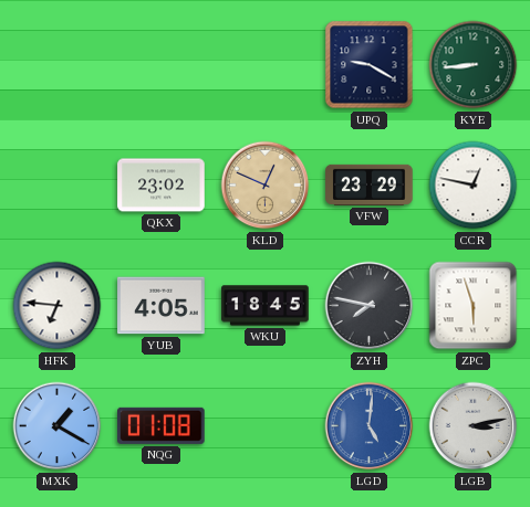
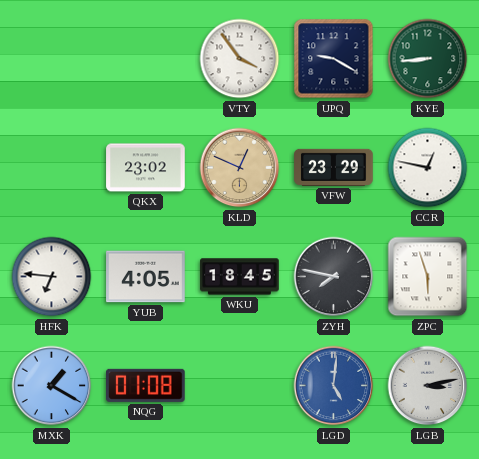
VTY: none -> 3:54
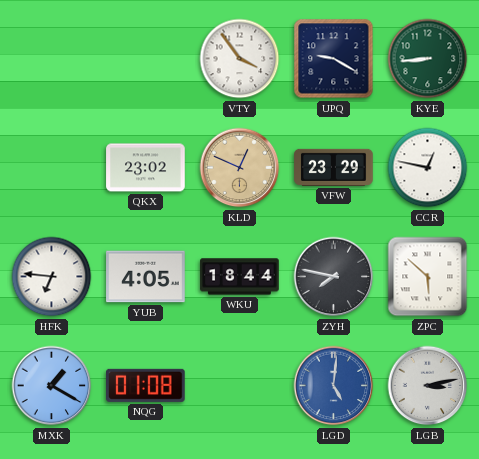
WKU: 18:45 -> 18:44
ZPC: 5:57 -> 5:52
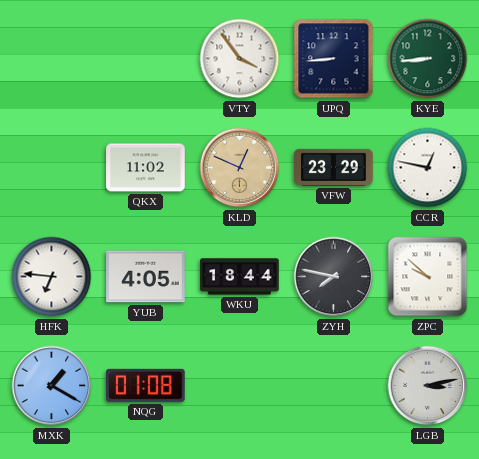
UPQ: 9:20 -> 8:44
QKX: 23:02 -> 11:02
ZPC: 5:52 -> 9:52
LGD: 5:01 -> none
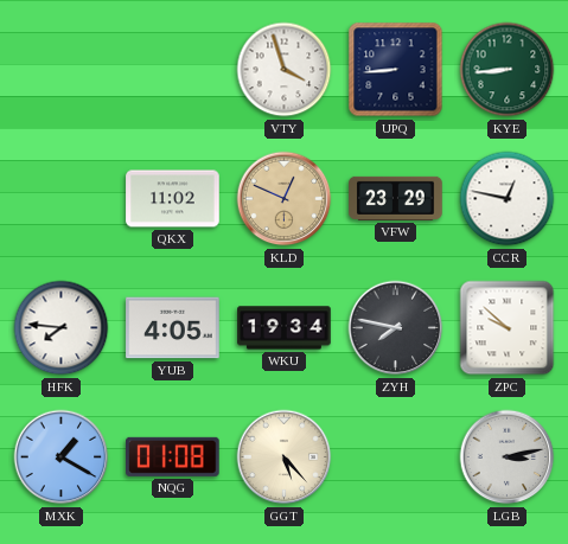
VTY: 3:54 -> 3:57
HFK: 6:46 -> 7:46
WKU: 18:44 -> 19:34
GGT: none -> 5:23
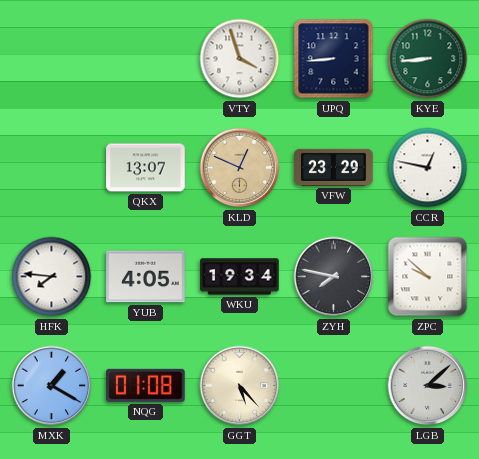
QKX: 11:02 -> 13:07
LGB: 3:13 -> 3:08
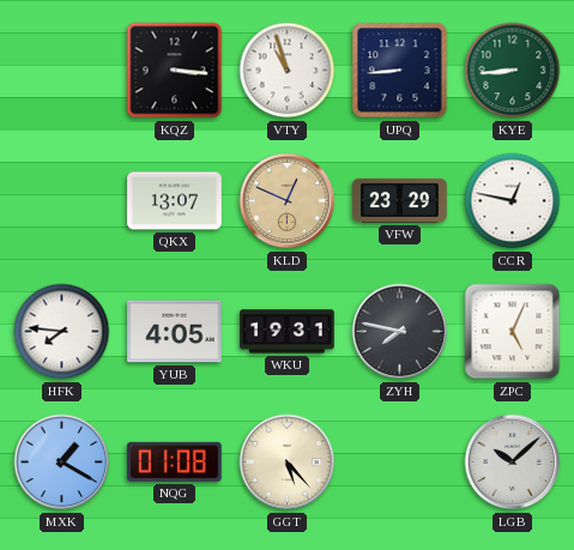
KQZ: none -> 3:16
VTY: 3:57 -> 10:57
WKU: 19:34 -> 19:31
ZPC: 9:52 -> 5:04
LGB: 3:08 -> 10:08
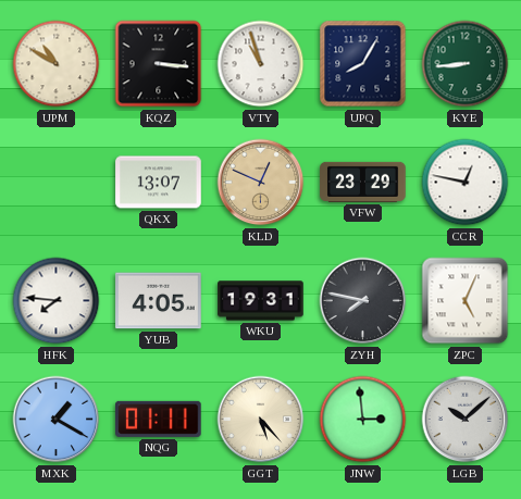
UPM: none -> 10:50
UPQ: 8:44 -> 8:05
NQG: 01:08 -> 01:11
JNW: none -> 2:59
